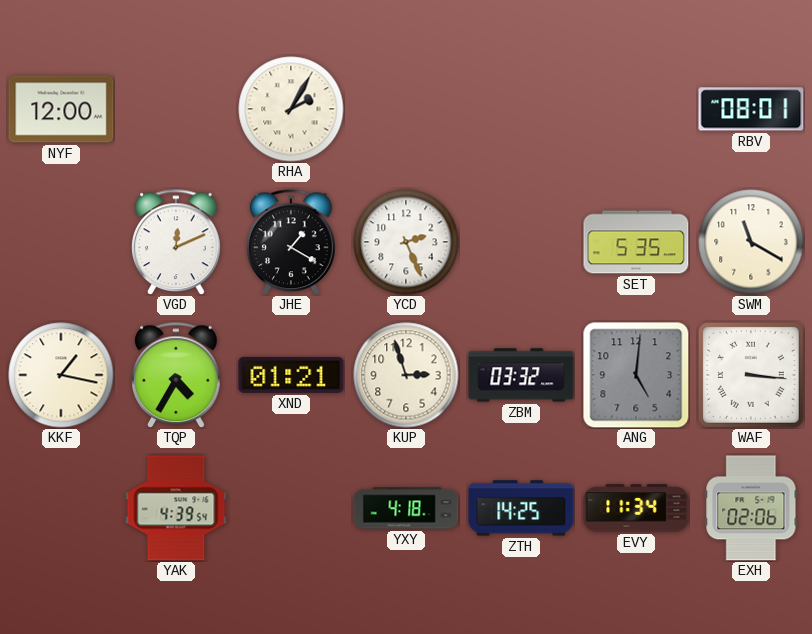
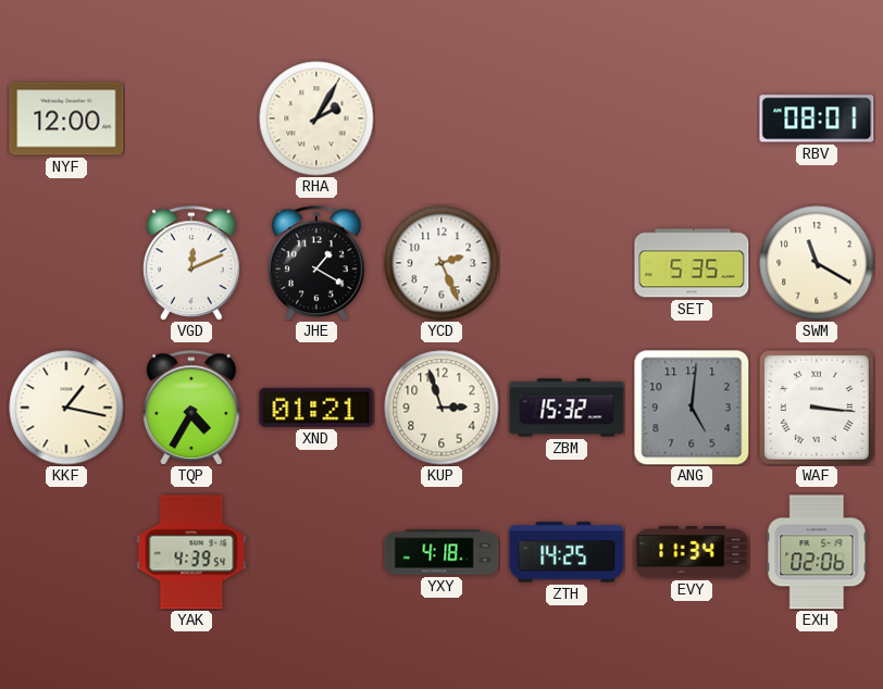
ZBM: 03:32 -> 15:32
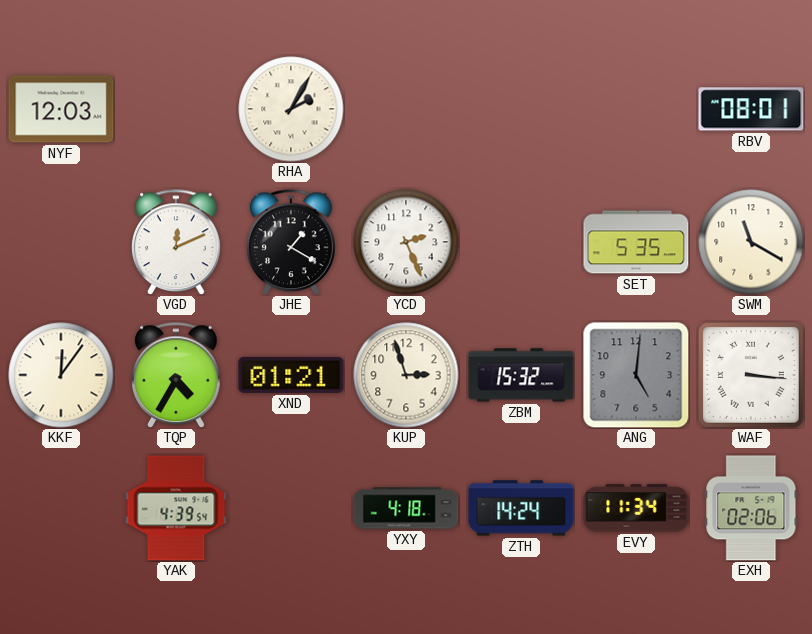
NYF: 12:00 -> 12:03
KKF: 1:17 -> 12:06
ZTH: 14:25 -> 14:24
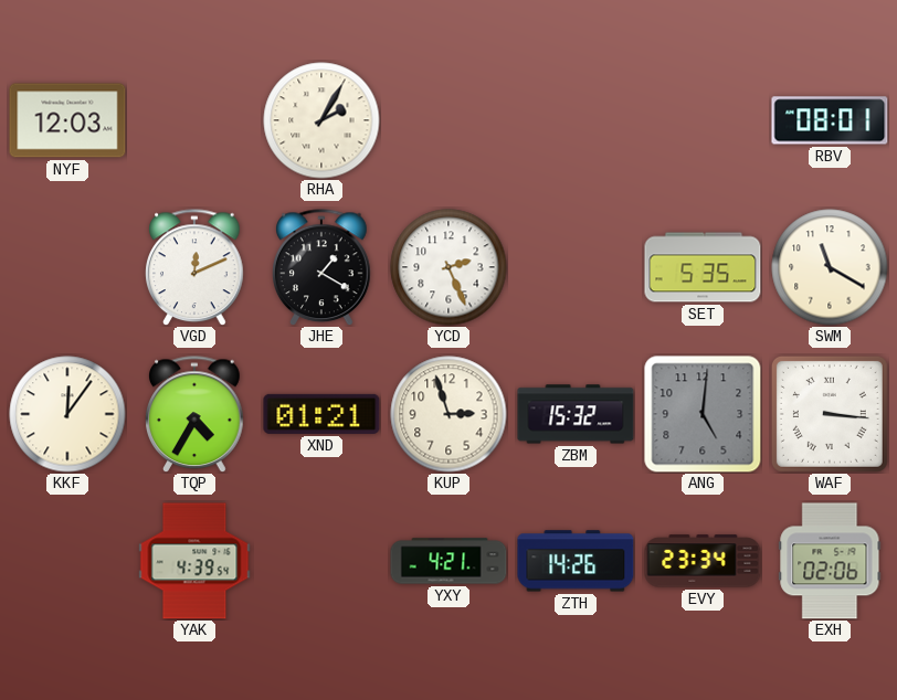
YXY: 4:18 -> 4:21
ZTH: 14:24 -> 14:26
EVY: 11:34 -> 23:34
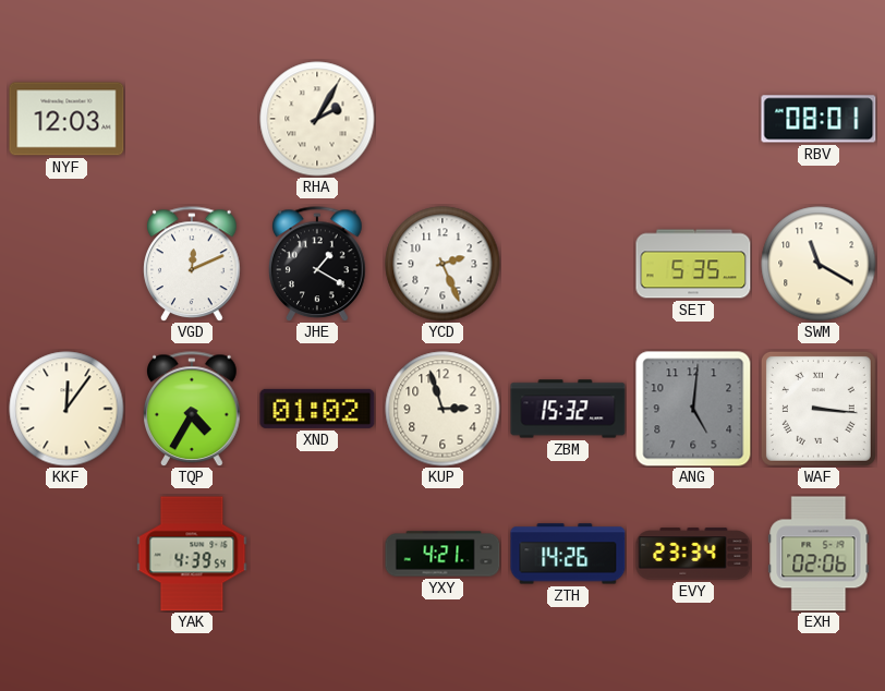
XND: 01:21 -> 01:02
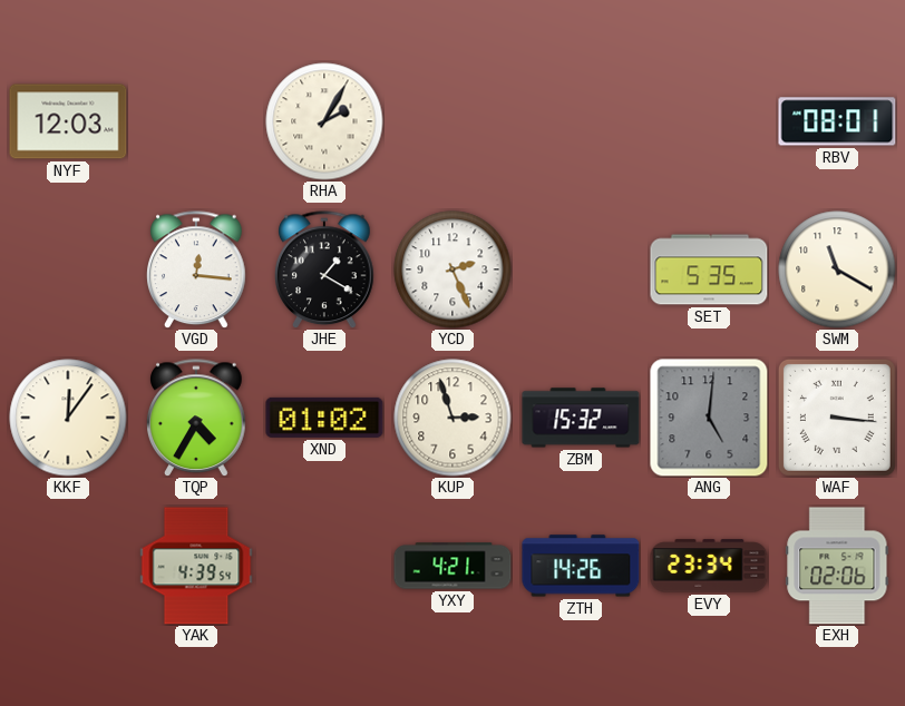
VGD: 12:11 -> 12:16
